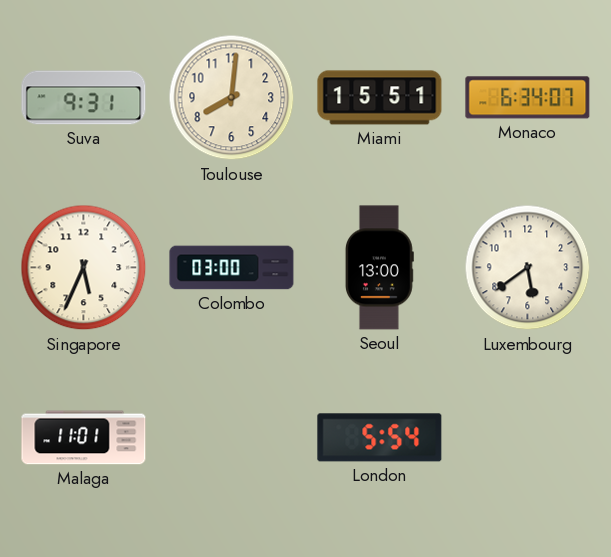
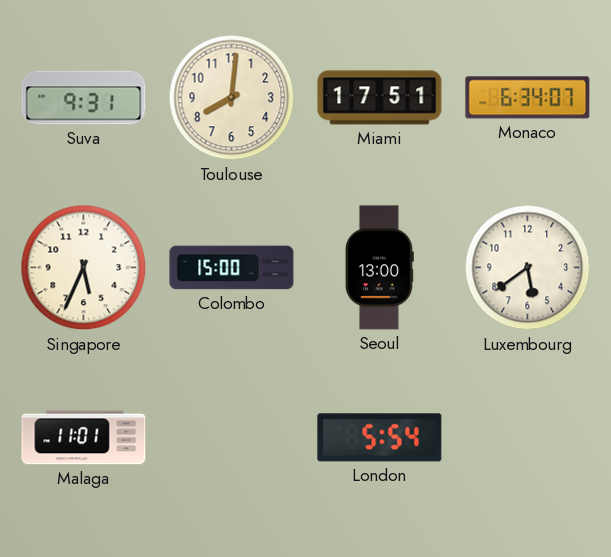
Miami: 15:51 -> 17:51
Colombo: 03:00 -> 15:00
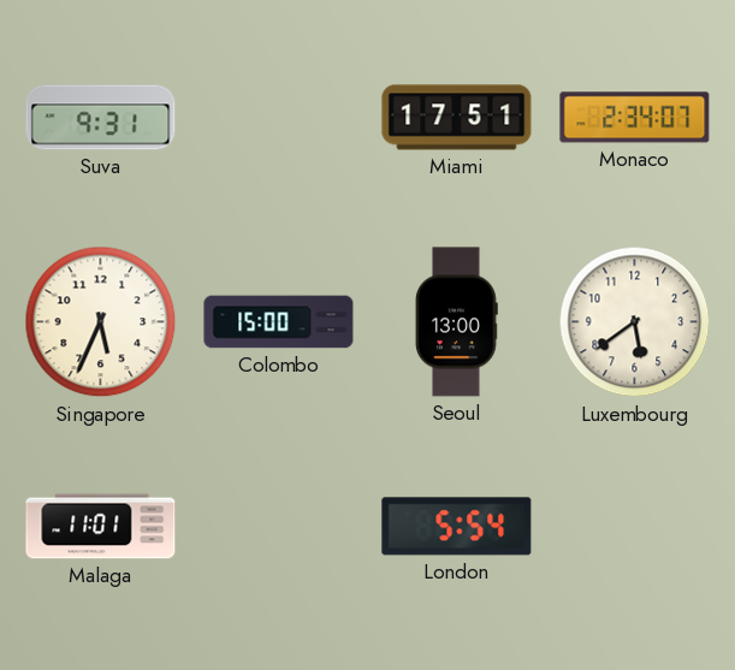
Toulouse: 8:01 -> none
Monaco: 6:34 -> 2:34
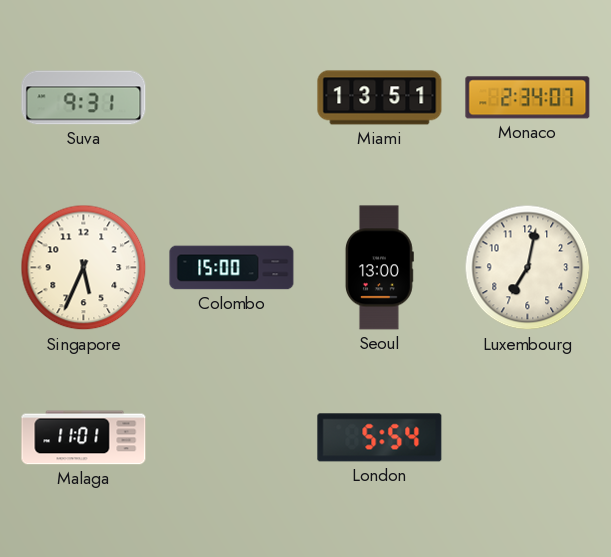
Miami: 17:51 -> 13:51
Luxembourg: 5:39 -> 7:02
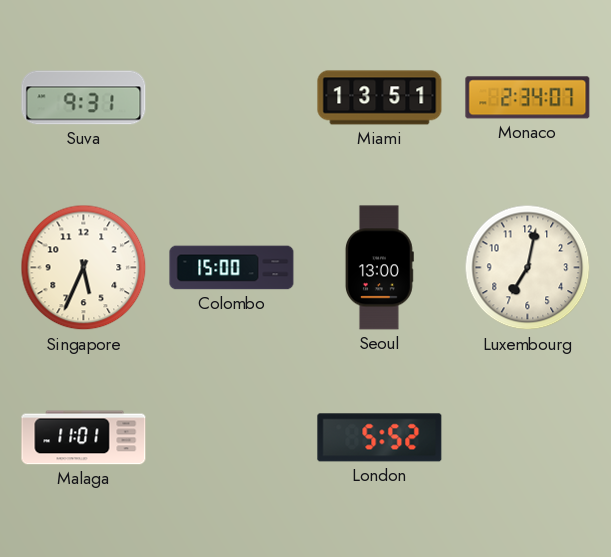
London: 5:54 -> 5:52
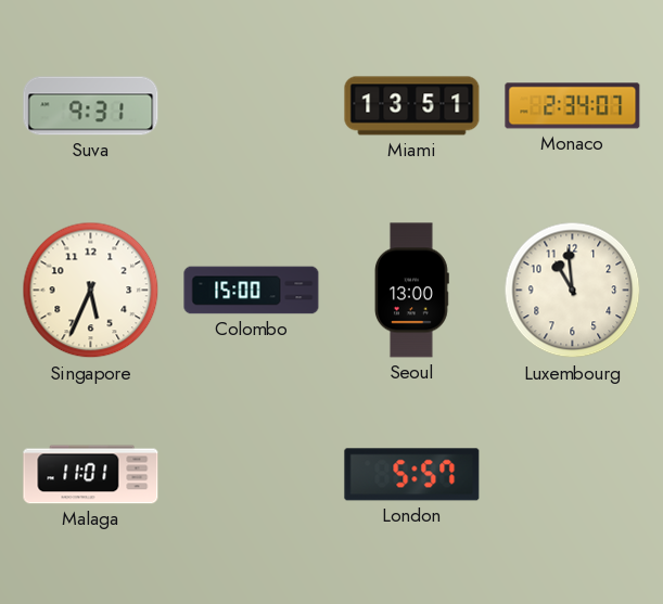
Luxembourg: 7:02 -> 10:59
London: 5:52 -> 5:57
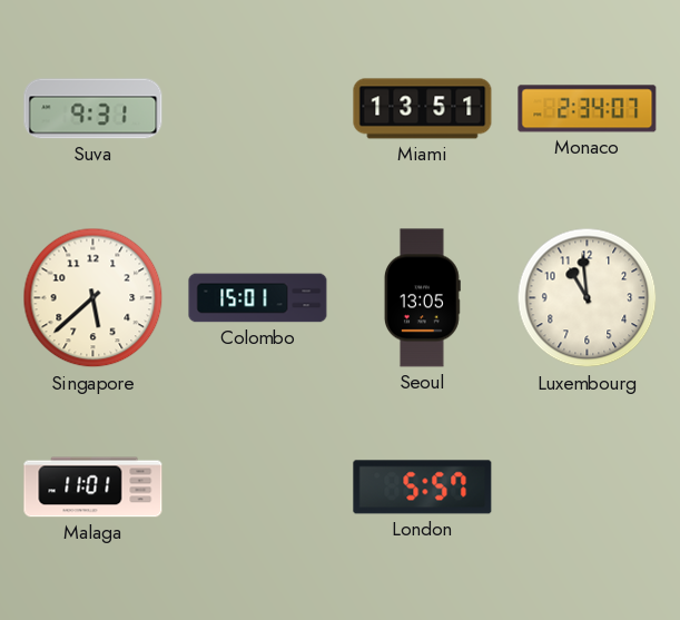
Singapore: 5:34 -> 5:38
Colombo: 15:00 -> 15:01
Seoul: 13:00 -> 13:05
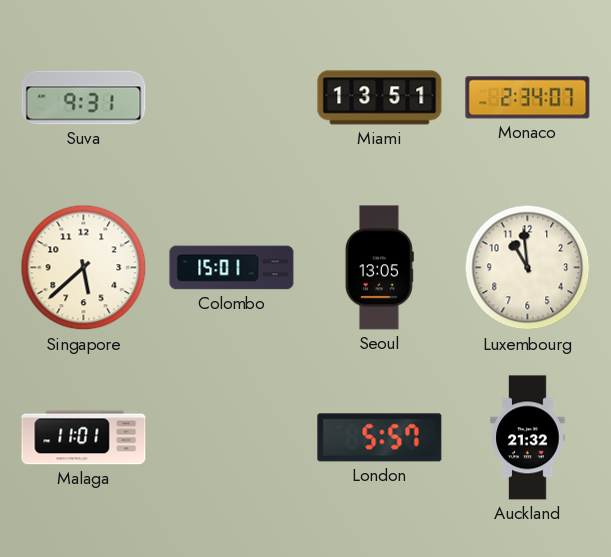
Auckland: none -> 21:32
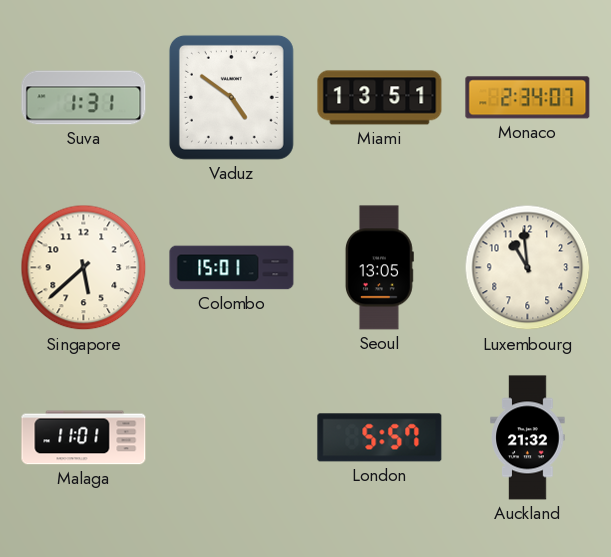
Suva: 9:31 -> 1:31
Vaduz: none -> 4:51
